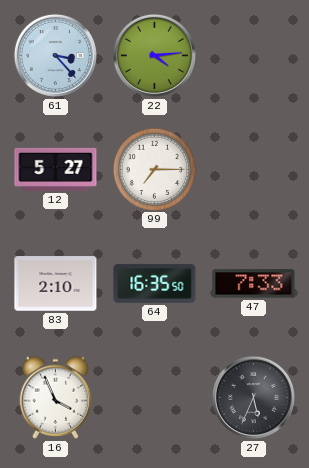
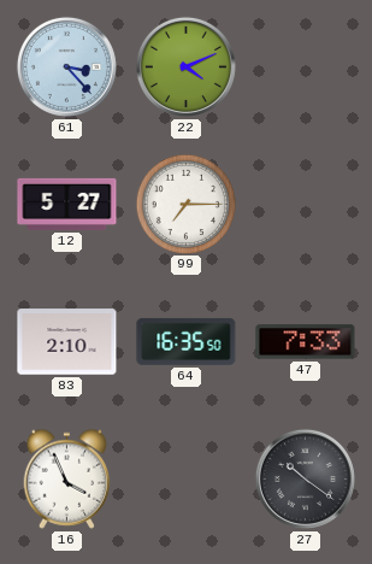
22: 4:14 -> 4:11
27: 5:34 -> 10:21
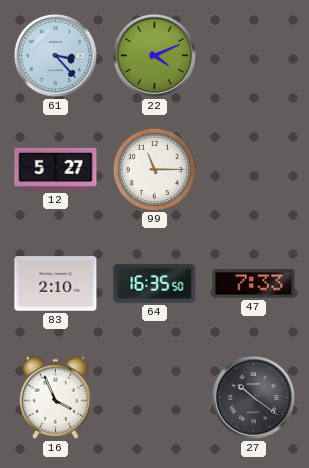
99: 7:15 -> 11:15
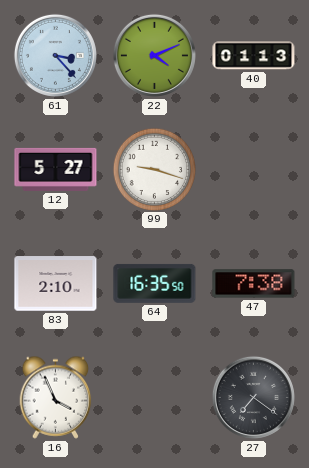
40: none -> 01:13
99: 11:15 -> 9:18
47: 7:33 -> 7:38
27: 10:21 -> 7:21
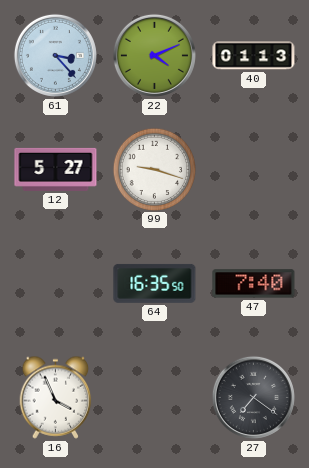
83: 2:10 -> none
47: 7:38 -> 7:40
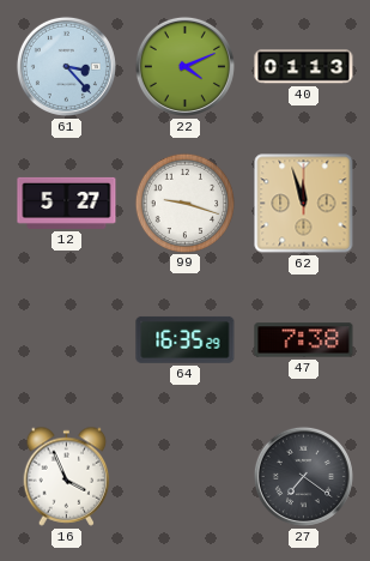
62: none -> 11:57
64: 16:35:50 -> 16:35:29
47: 7:40 -> 7:38
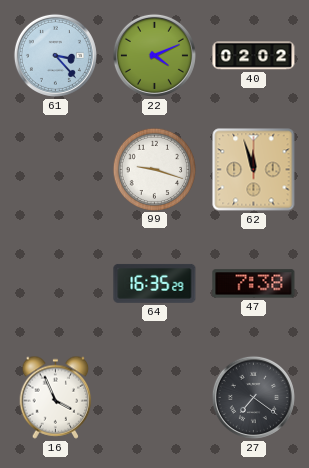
40: 01:13 -> 02:02
12: 5:27 -> none
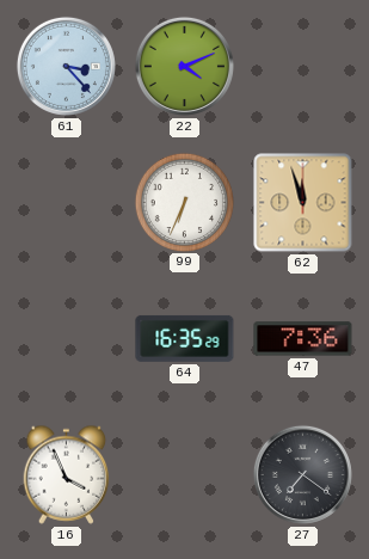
40: 02:02 -> none
99: 9:18 -> 6:34
47: 7:38 -> 7:36
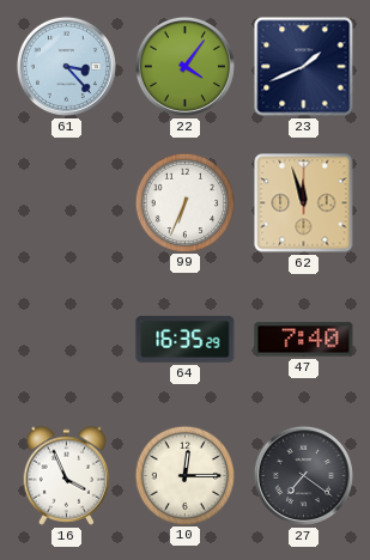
22: 4:11 -> 4:06
23: none -> 1:41
47: 7:36 -> 7:40
10: none -> 12:15
